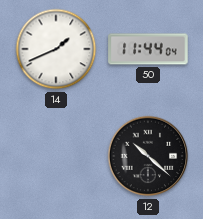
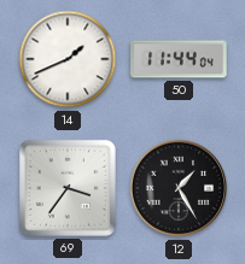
69: none -> 3:36
12: 10:22 -> 1:25
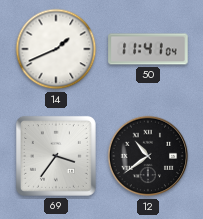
50: 11:44 -> 11:41
12: 1:25 -> 10:39
